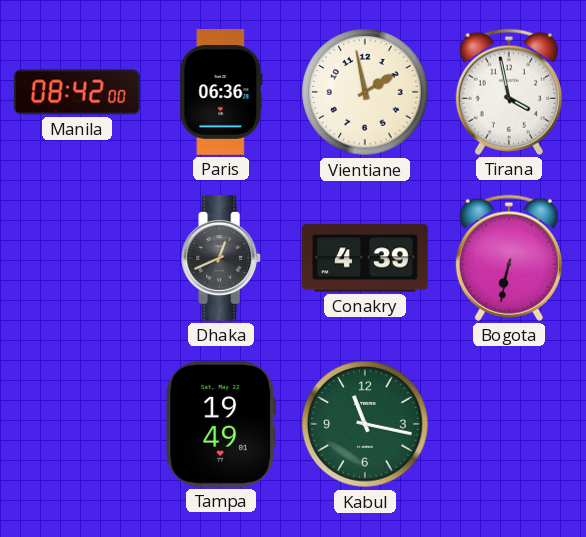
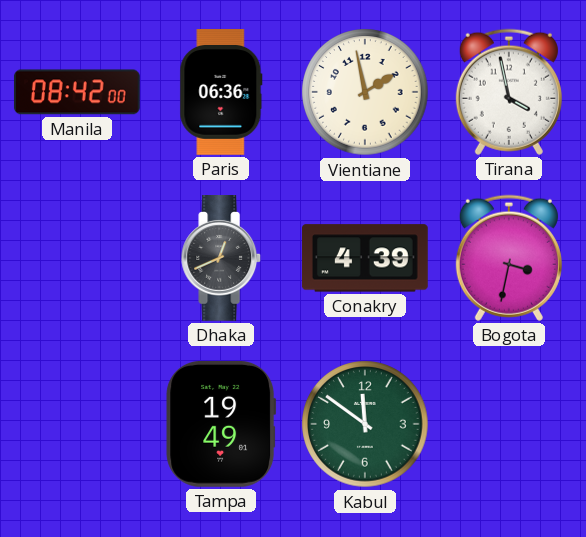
Bogota: 6:32 -> 3:32
Kabul: 11:17 -> 11:51
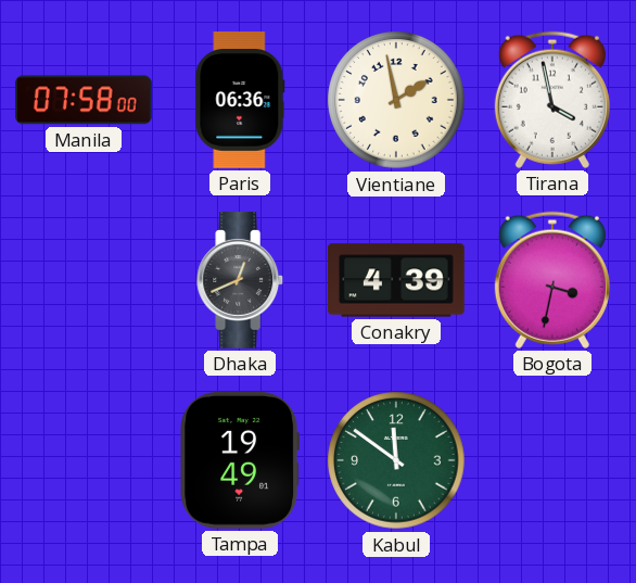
Manila: 08:42 -> 07:58
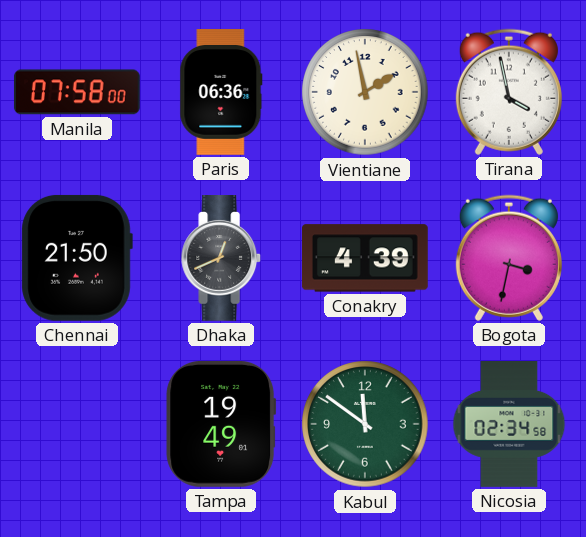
Chennai: none -> 21:50
Nicosia: none -> 02:34
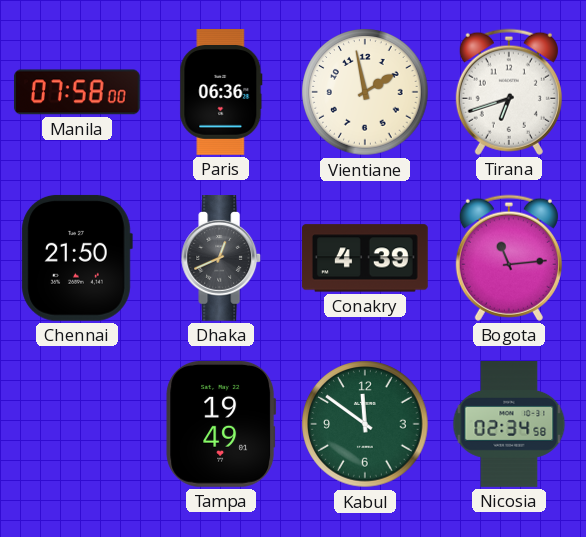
Tirana: 3:58 -> 6:42
Bogota: 3:32 -> 11:14
